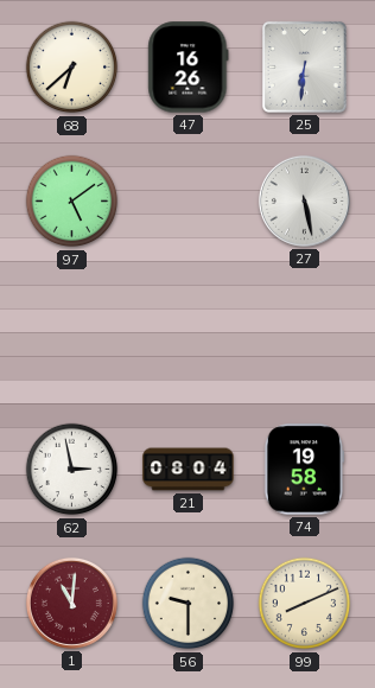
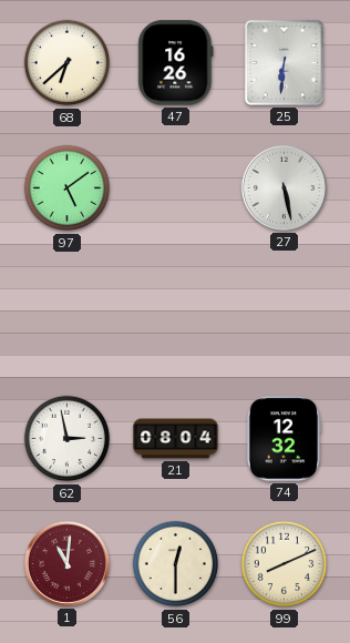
74: 19:58 -> 12:32
56: 9:30 -> 12:30
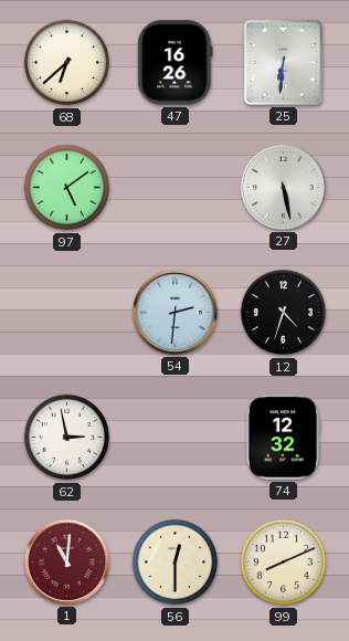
54: none -> 2:31
12: none -> 4:33
21: 08:04 -> none
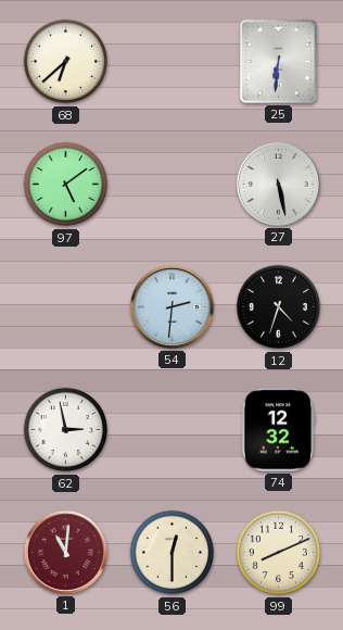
47: 16:26 -> none
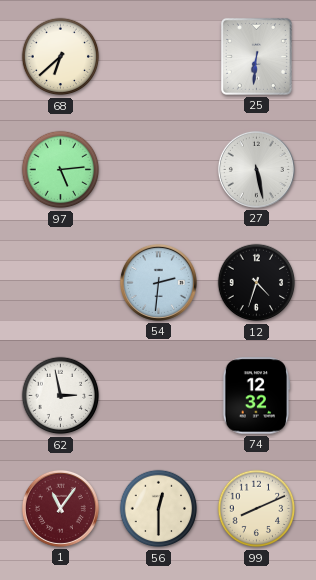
97: 5:09 -> 5:14
1: 11:01 -> 11:06
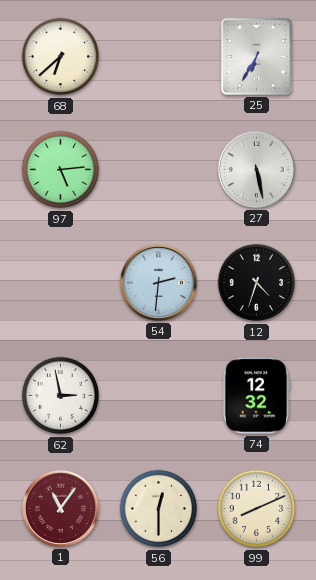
25: 6:31 -> 6:35
